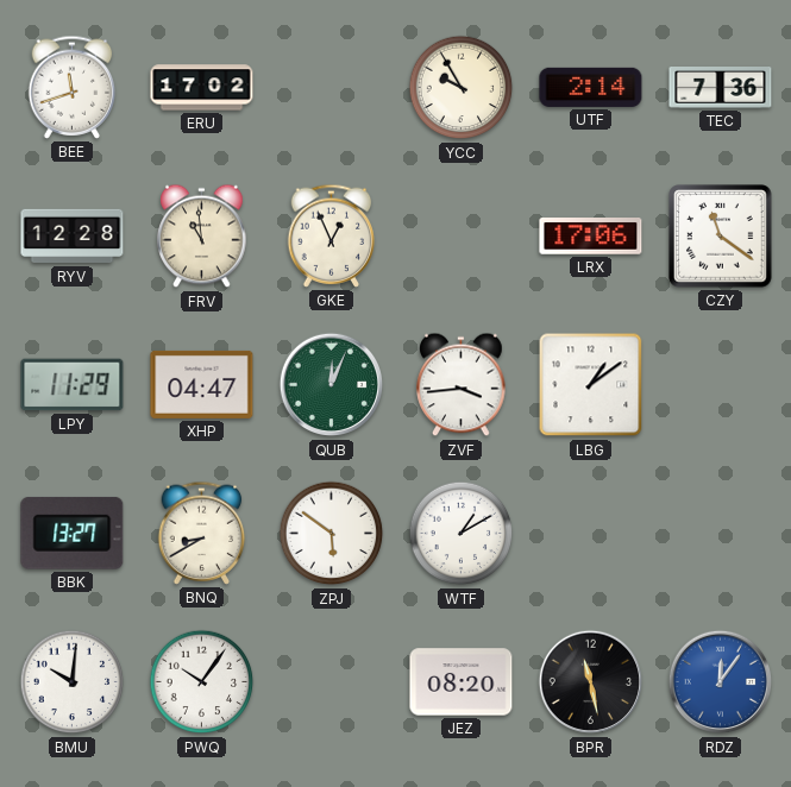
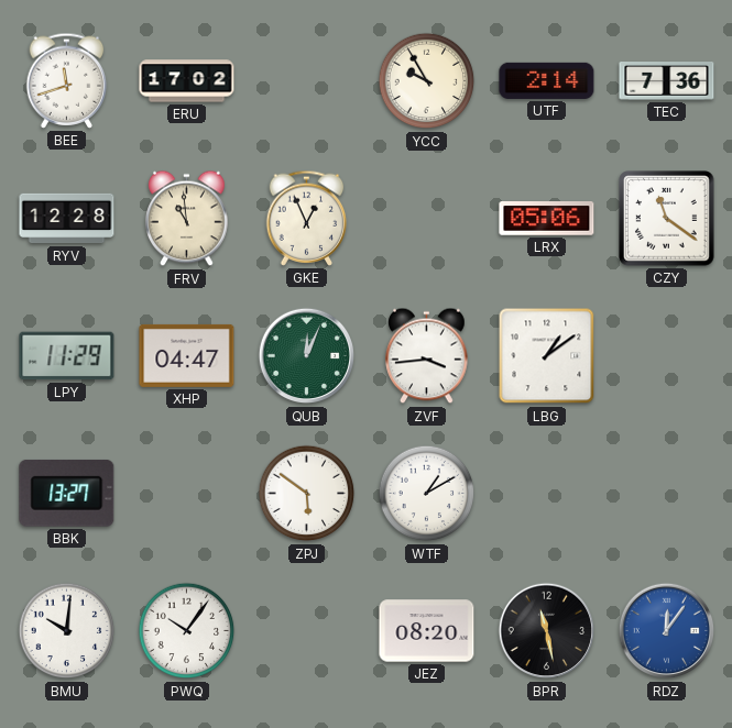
LRX: 17:06 -> 05:06
BNQ: 8:40 -> none
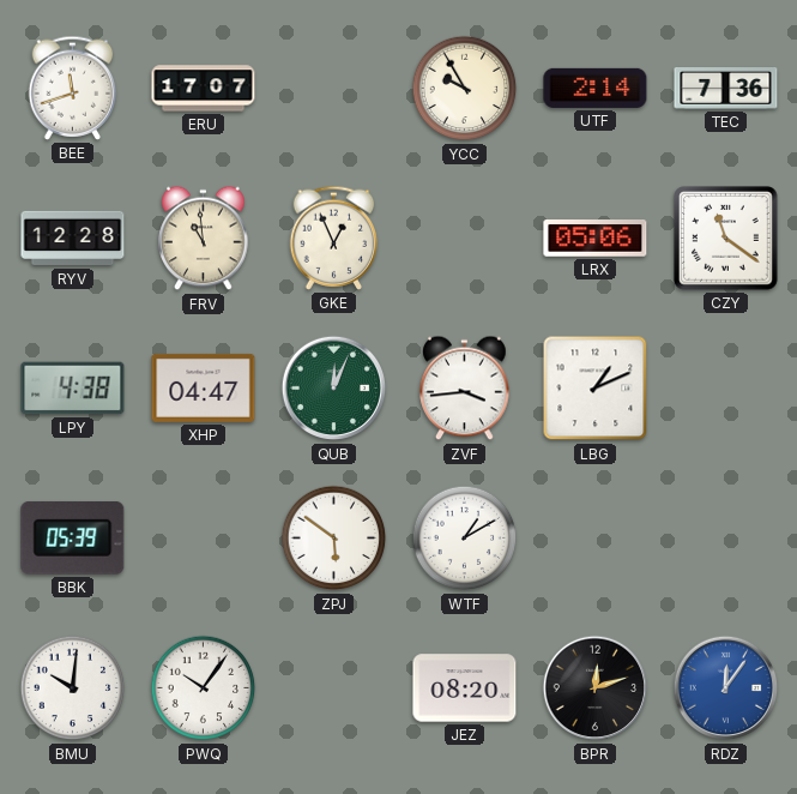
ERU: 17:02 -> 17:07
LPY: 11:29 -> 4:38
LBG: 1:09 -> 1:11
BBK: 13:27 -> 05:39
BPR: 11:28 -> 12:12
